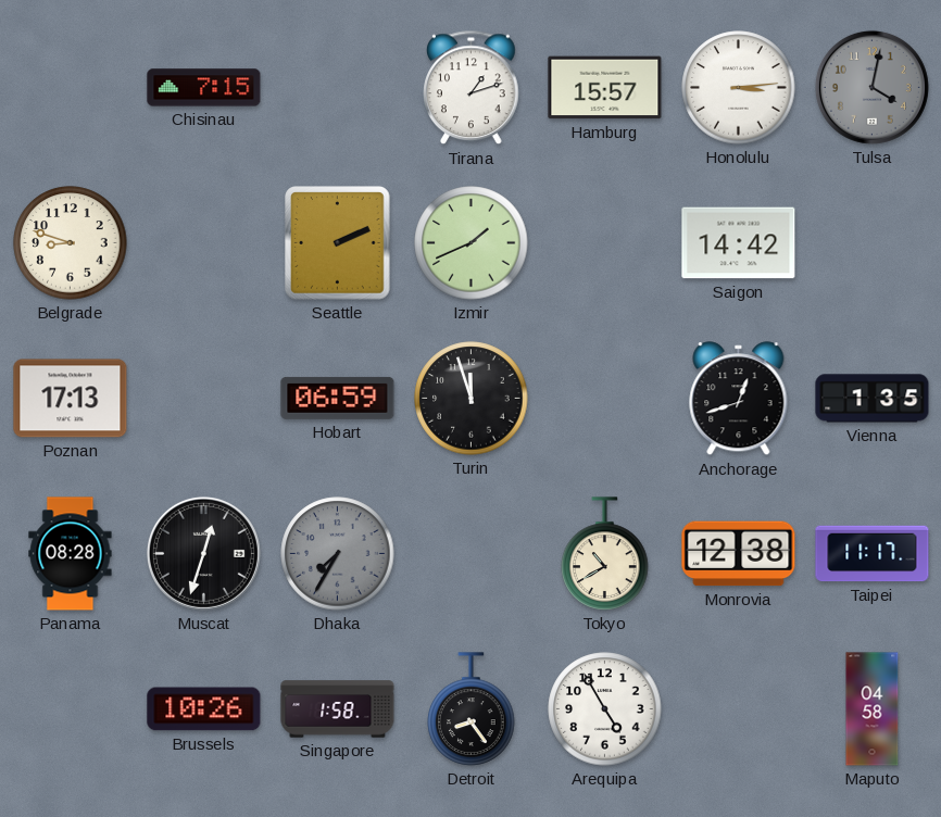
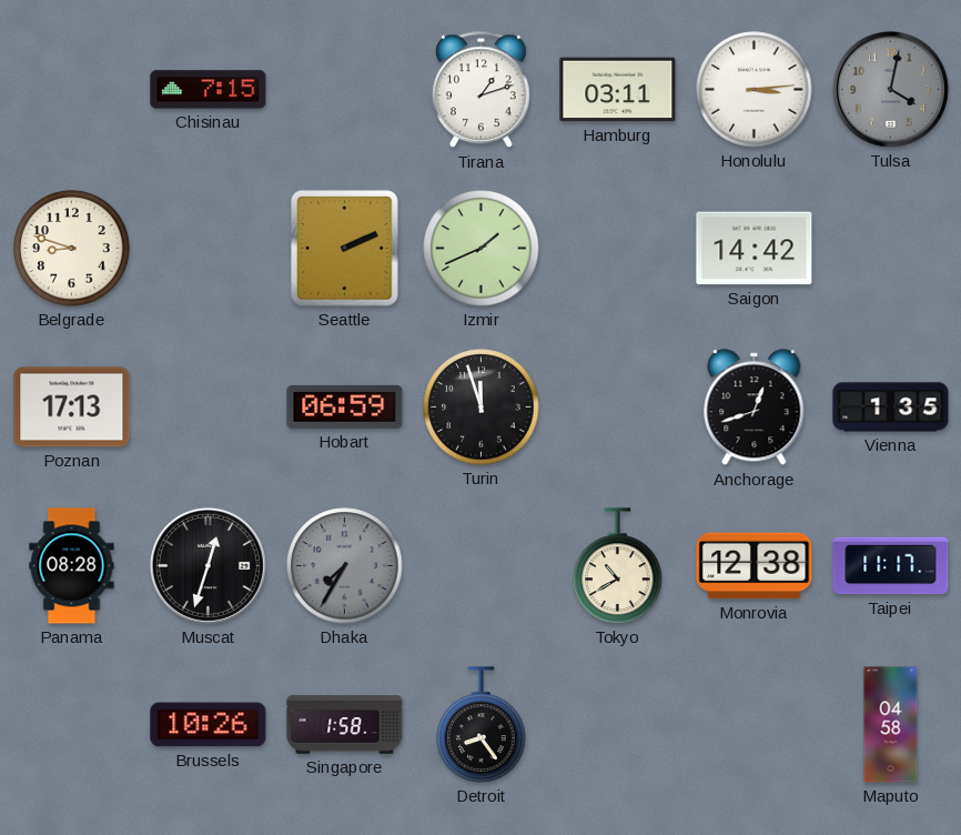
Hamburg: 15:57 -> 03:11
Arequipa: 4:55 -> none
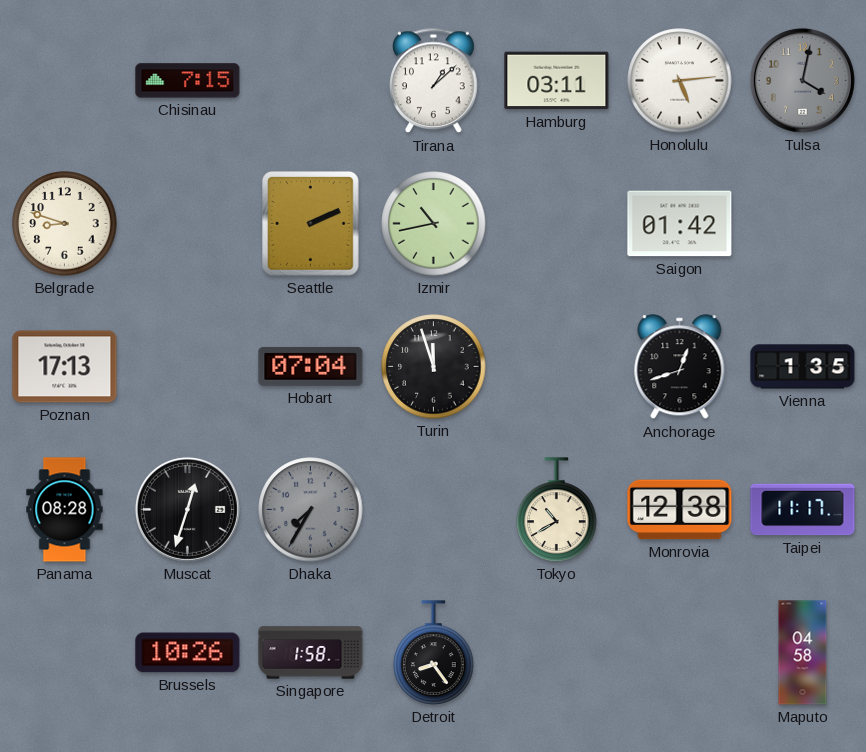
Tirana: 1:12 -> 1:08
Honolulu: 3:14 -> 5:14
Izmir: 1:41 -> 10:43
Saigon: 14:42 -> 01:42
Hobart: 06:59 -> 07:04
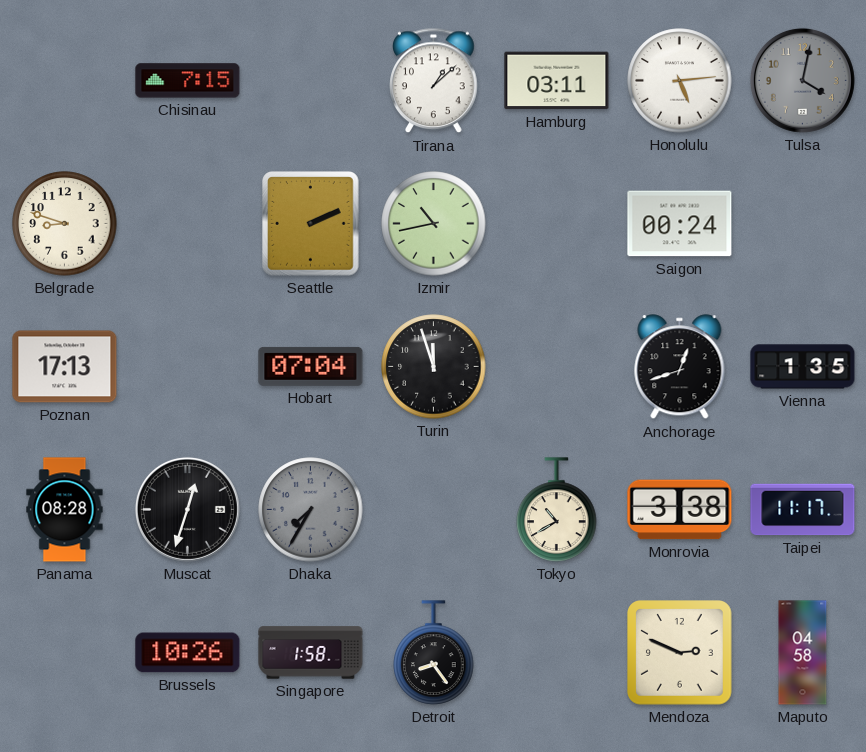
Saigon: 01:42 -> 00:24
Monrovia: 12:38 -> 3:38
Mendoza: none -> 2:49
